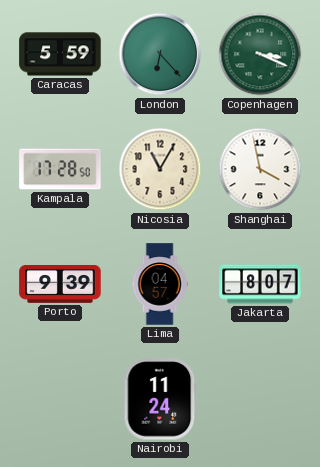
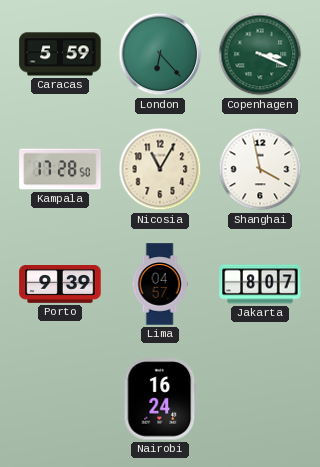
Nairobi: 11:24 -> 16:24
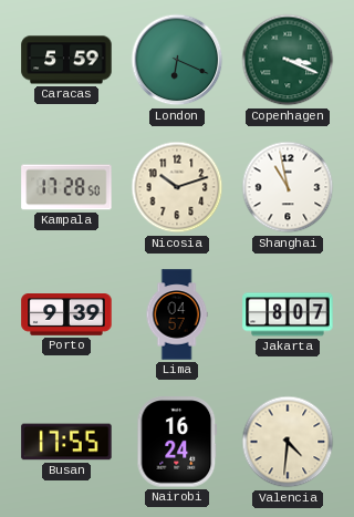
London: 6:23 -> 6:19
Nicosia: 11:05 -> 10:12
Shanghai: 3:58 -> 10:58
Busan: none -> 17:55
Valencia: none -> 4:31
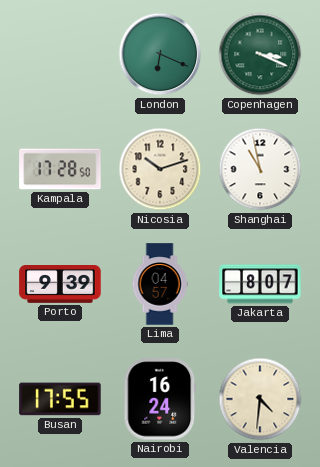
Caracas: 5:59 -> none
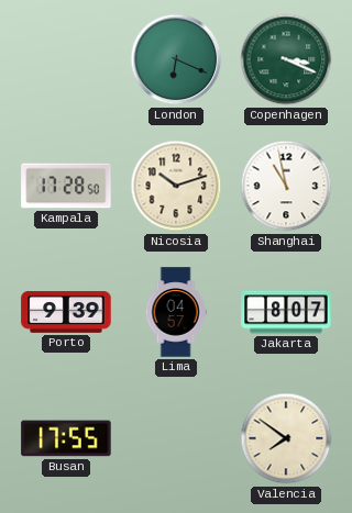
Nairobi: 16:24 -> none
Valencia: 4:31 -> 7:51
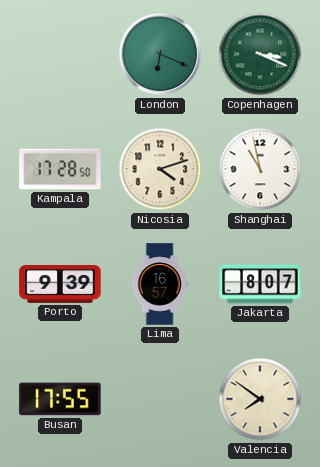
Nicosia: 10:12 -> 4:12
Lima: 04:57 -> 16:57
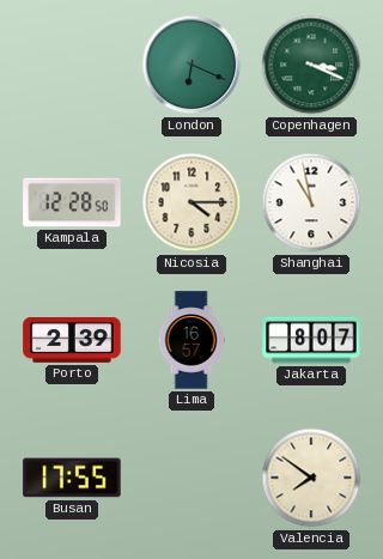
Kampala: 17:28 -> 12:28
Nicosia: 4:12 -> 4:15
Porto: 9:39 -> 2:39
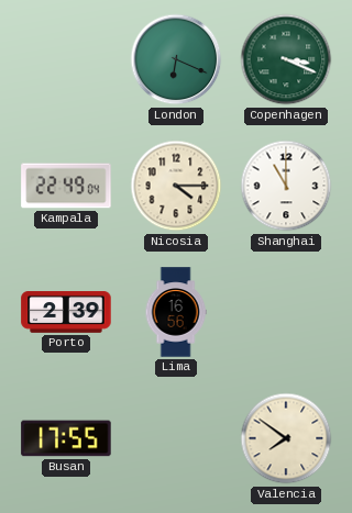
Kampala: 12:28 -> 22:49
Shanghai: 10:58 -> 11:00
Lima: 16:57 -> 16:56
Jakarta: 8:07 -> none
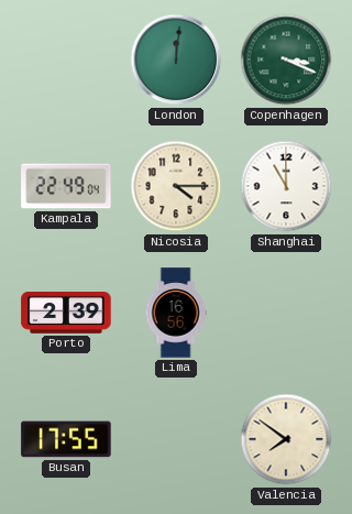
London: 6:19 -> 12:01
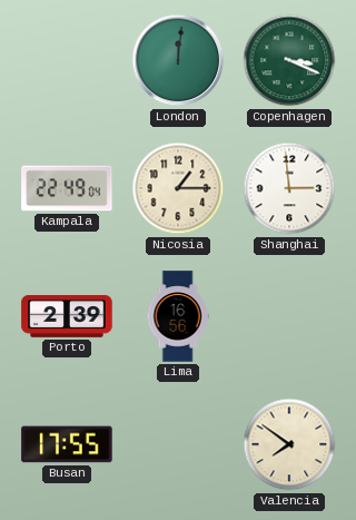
Nicosia: 4:15 -> 1:15
Shanghai: 11:00 -> 2:59
